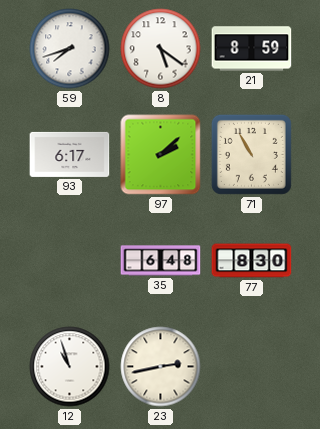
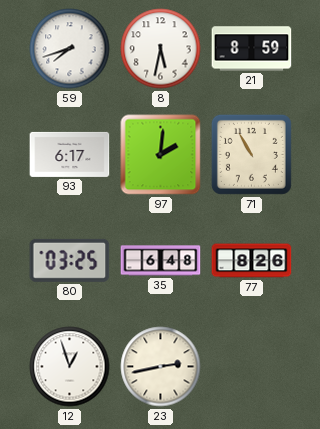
8: 5:21 -> 5:32
97: 2:08 -> 2:01
80: none -> 03:25
77: 8:30 -> 8:26
12: 10:57 -> 12:57
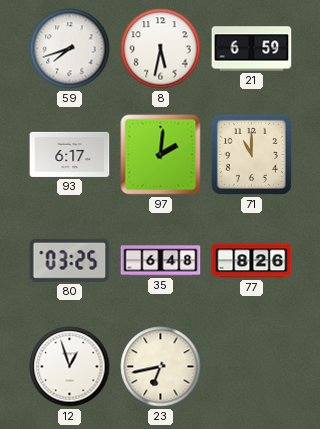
21: 8:59 -> 6:59
71: 10:55 -> 11:00
23: 2:43 -> 6:43
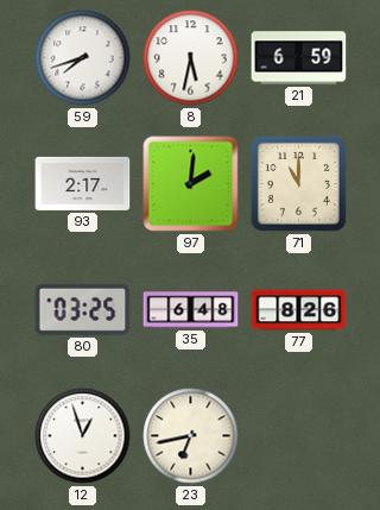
93: 6:17 -> 2:17
